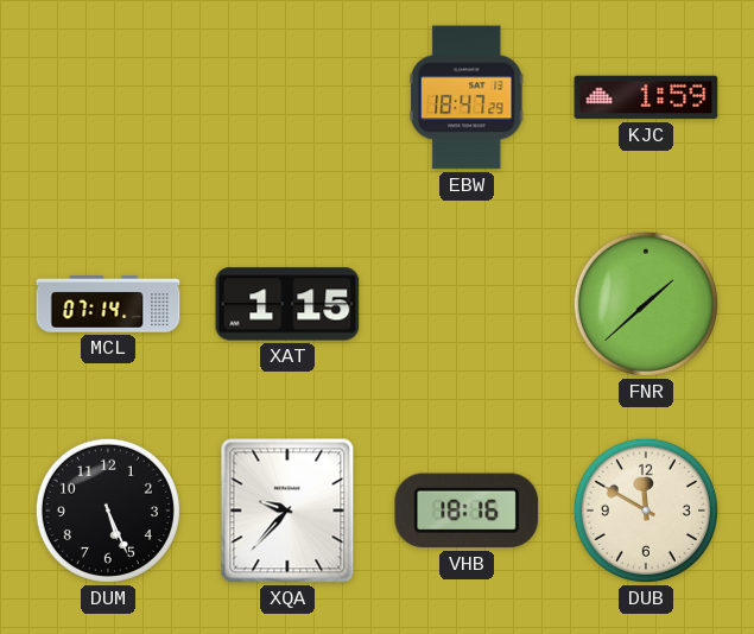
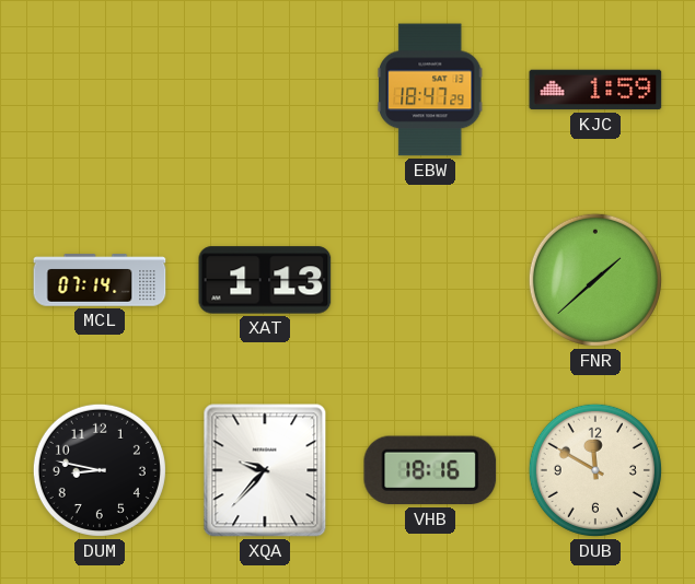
XAT: 1:15 -> 1:13
DUM: 5:26 -> 8:47
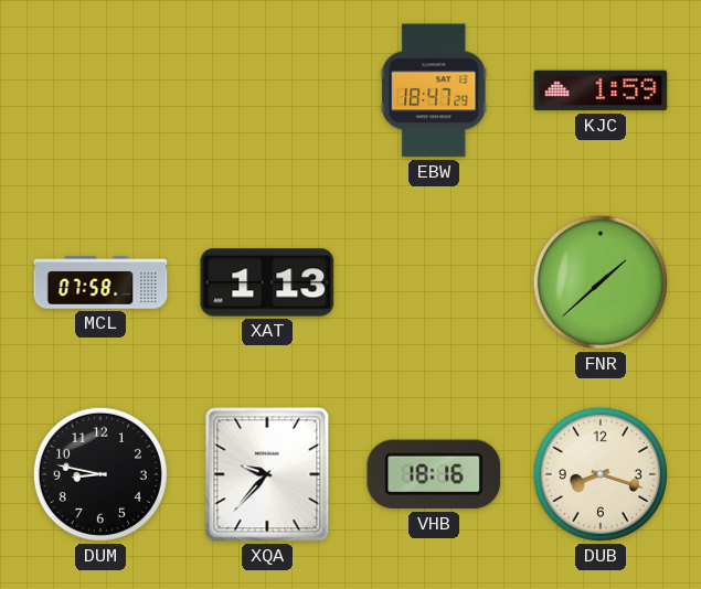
MCL: 07:14 -> 07:58
DUB: 11:50 -> 8:18
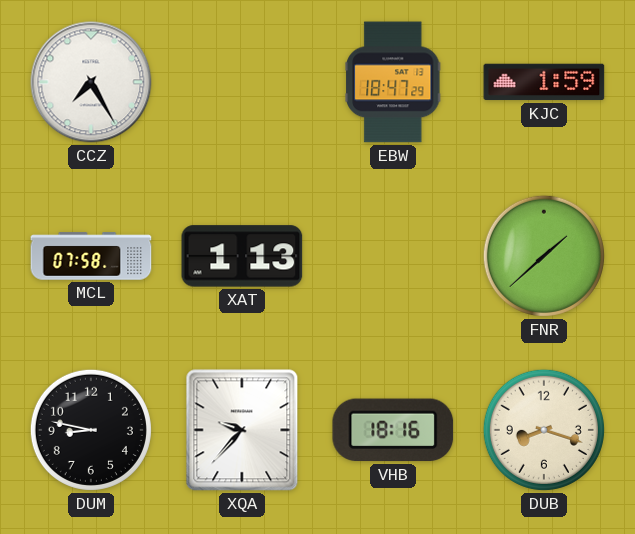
CCZ: none -> 7:25
